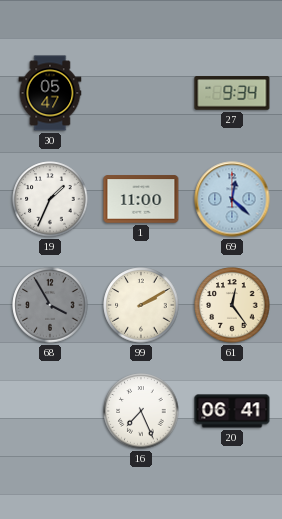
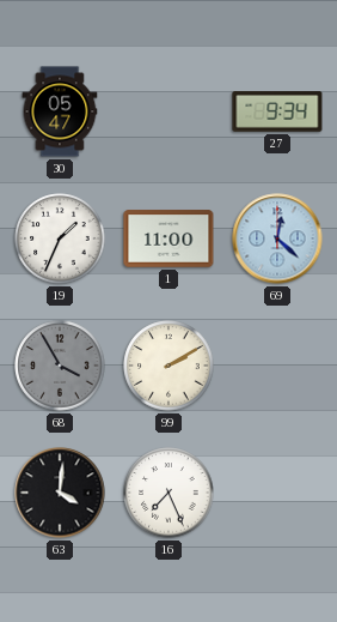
61: 12:24 -> none
63: none -> 4:01
20: 06:41 -> none
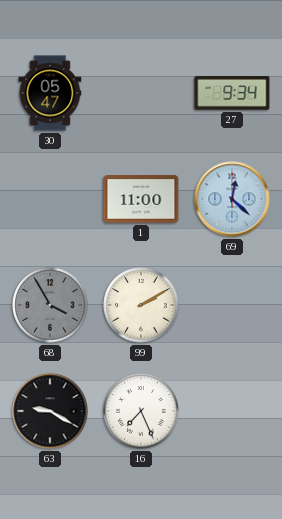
19: 1:34 -> none
63: 4:01 -> 9:20
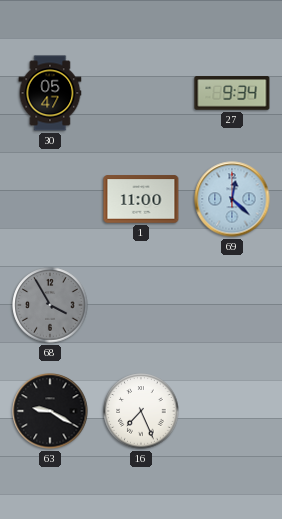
99: 2:10 -> none
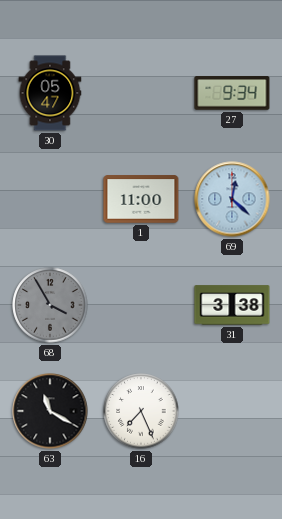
31: none -> 3:38
63: 9:20 -> 11:20
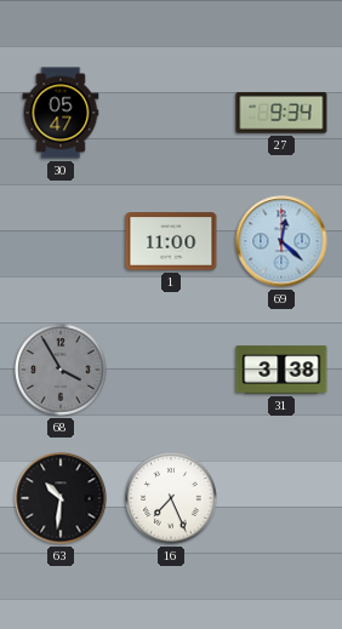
63: 11:20 -> 10:31
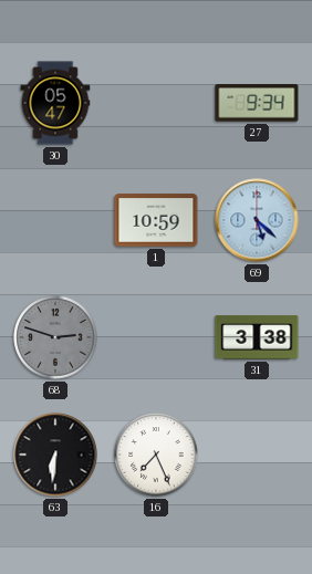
1: 11:00 -> 10:59
69: 12:22 -> 5:22
68: 3:55 -> 2:48
63: 10:31 -> 6:31
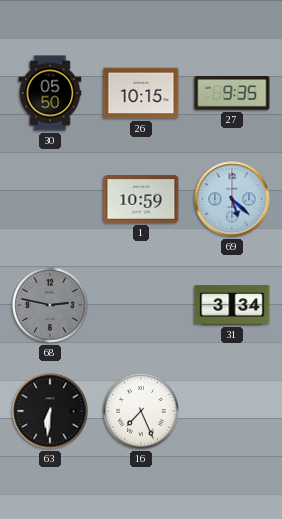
30: 05:47 -> 05:50
26: none -> 10:15
27: 9:34 -> 9:35
68: 2:48 -> 2:47
31: 3:38 -> 3:34
